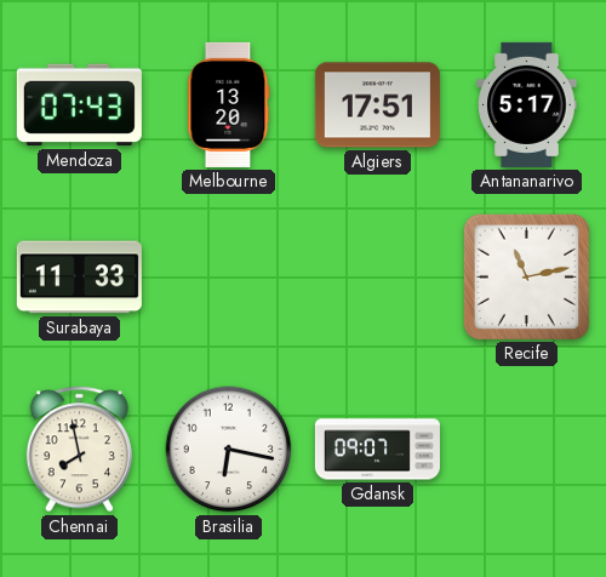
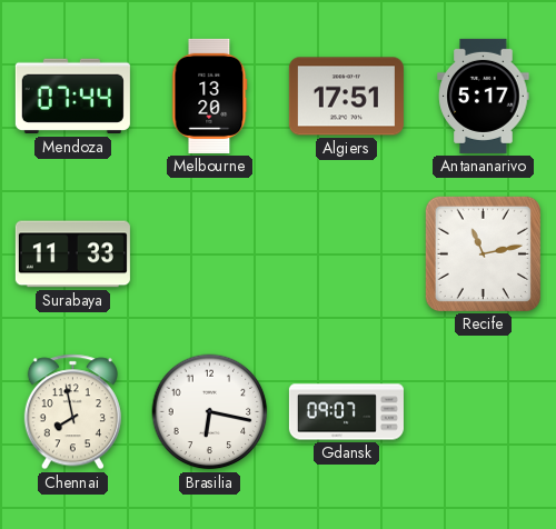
Mendoza: 07:43 -> 07:44
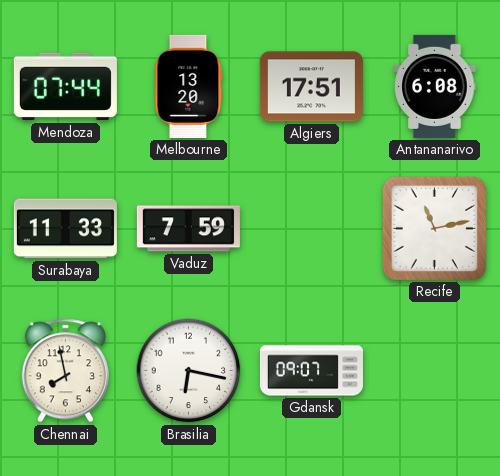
Antananarivo: 5:17 -> 6:08
Vaduz: none -> 7:59
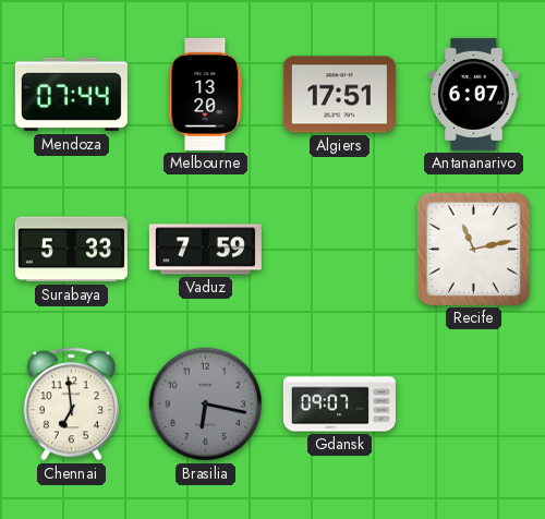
Antananarivo: 6:08 -> 6:07
Surabaya: 11:33 -> 5:33
Chennai: 7:58 -> 6:59
Brasilia dial: white -> grey
